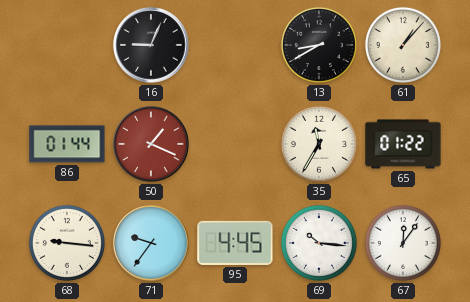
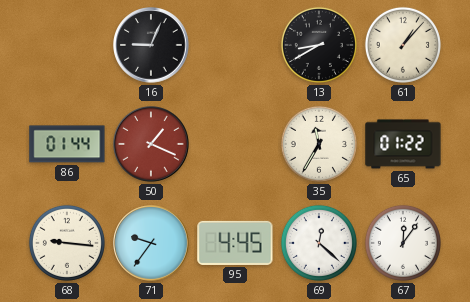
69: 10:16 -> 12:22
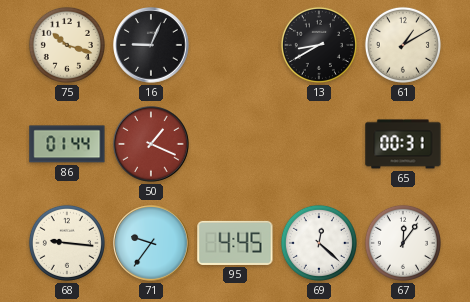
75: none -> 10:18
61: 1:07 -> 1:10
35: 11:35 -> none
65: 01:22 -> 00:31
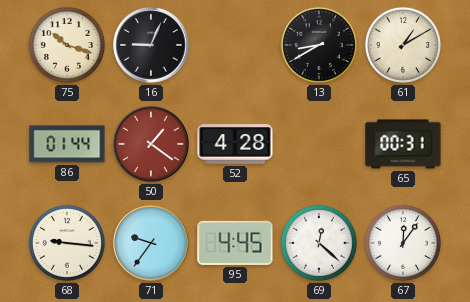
50: 1:19 -> 1:21
52: none -> 4:28
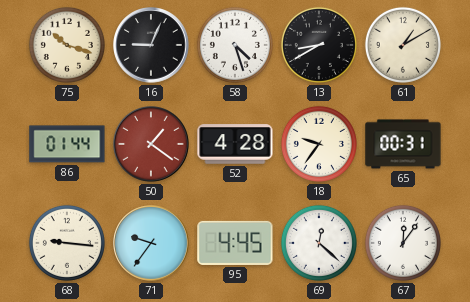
58: none -> 4:27
18: none -> 9:36
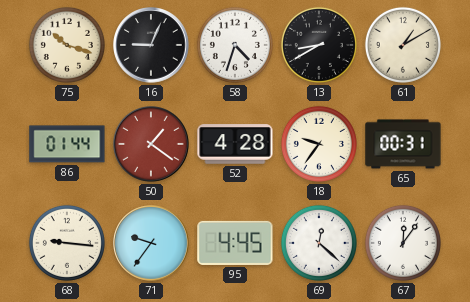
58: 4:27 -> 4:33
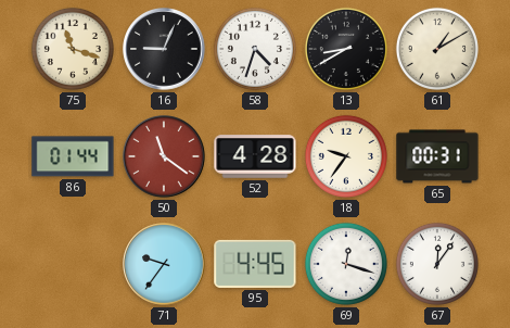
75: 10:18 -> 11:18
50: 1:21 -> 11:21
68: 9:16 -> none
69: 12:22 -> 12:18
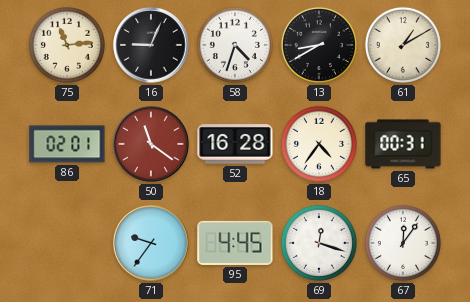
75: 11:18 -> 11:14
86: 01:44 -> 02:01
52: 4:28 -> 16:28
18: 9:36 -> 4:36
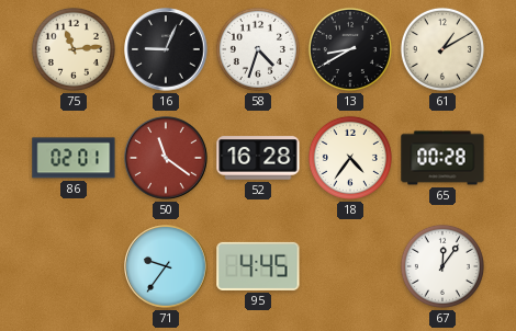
65: 00:31 -> 00:28
69: 12:18 -> none
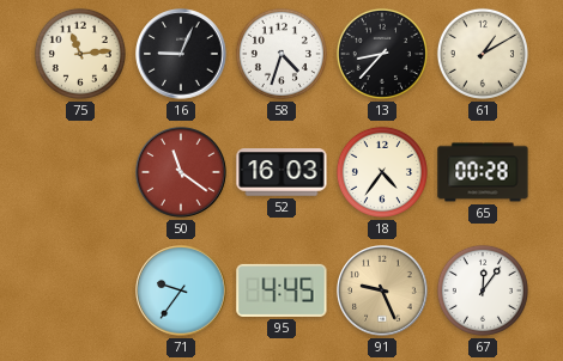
13: 8:40 -> 8:37
86: 02:01 -> none
52: 16:28 -> 16:03
91: none -> 9:26
